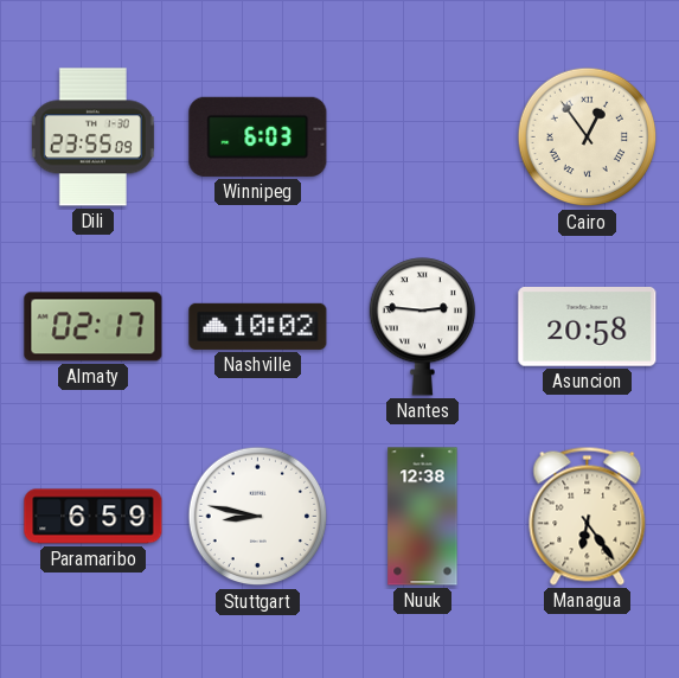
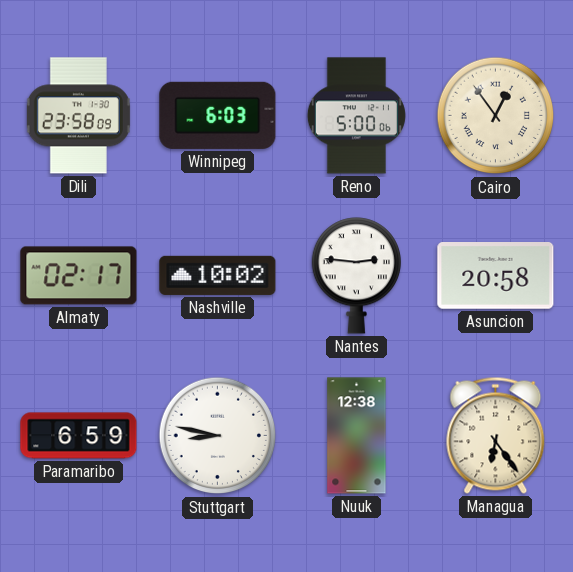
Dili: 23:55 -> 23:58
Reno: none -> 5:00
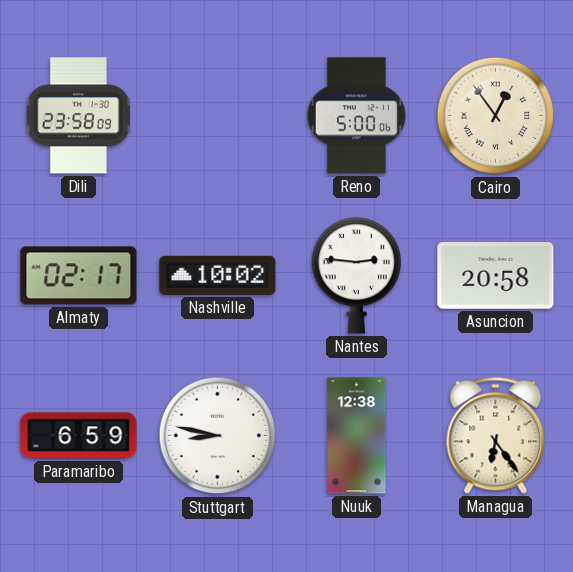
Winnipeg: 6:03 -> none
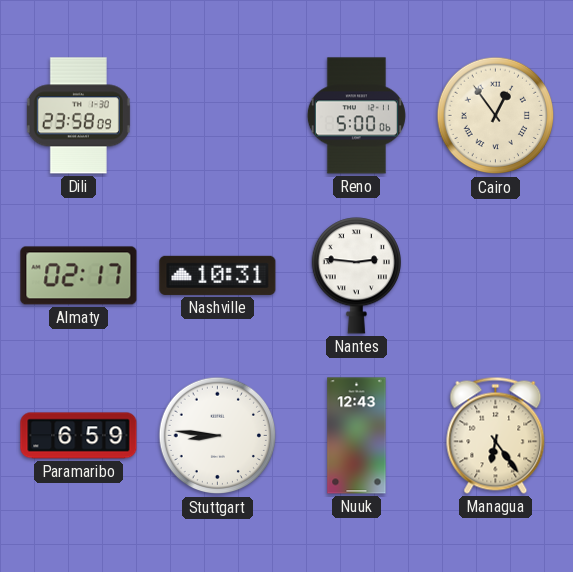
Nashville: 10:02 -> 10:31
Asuncion: 20:58 -> none
Stuttgart: 8:47 -> 8:46
Nuuk: 12:38 -> 12:43
